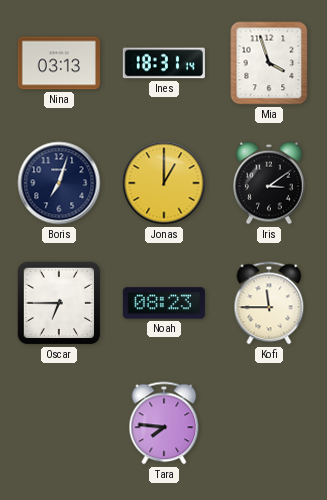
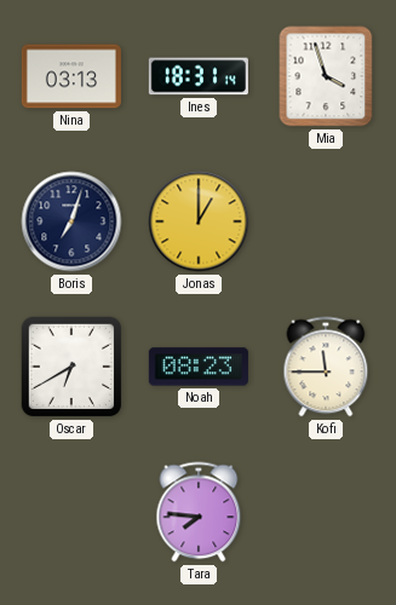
Iris: 3:09 -> none
Oscar: 6:45 -> 6:40
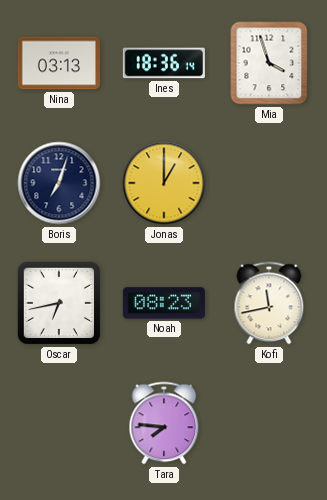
Ines: 18:31 -> 18:36
Oscar: 6:40 -> 6:43
Kofi: 11:45 -> 11:43
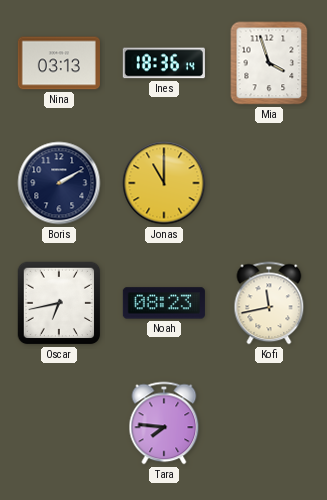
Boris: 7:03 -> 2:10
Jonas: 1:00 -> 11:00
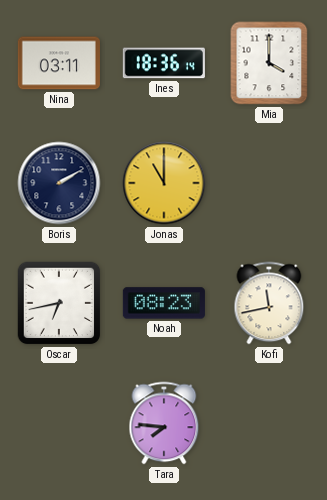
Nina: 03:13 -> 03:11
Mia: 3:57 -> 4:00
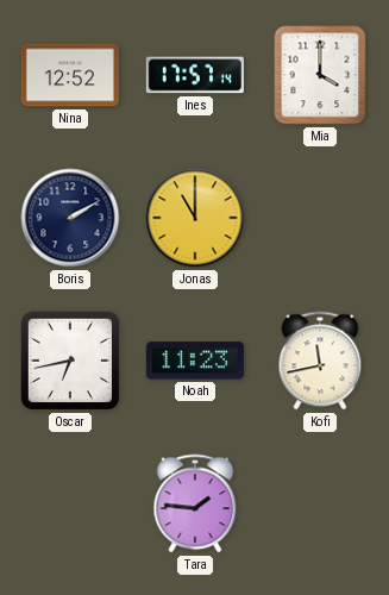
Nina: 03:11 -> 12:52
Ines: 18:36 -> 17:57
Noah: 08:23 -> 11:23
Tara: 7:46 -> 1:46
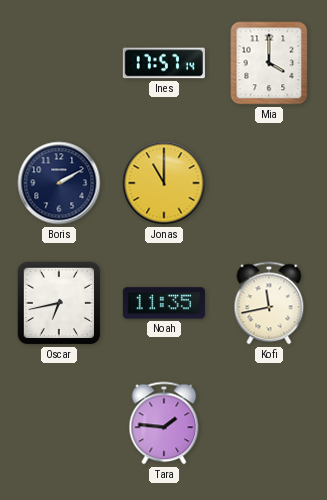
Nina: 12:52 -> none
Noah: 11:23 -> 11:35
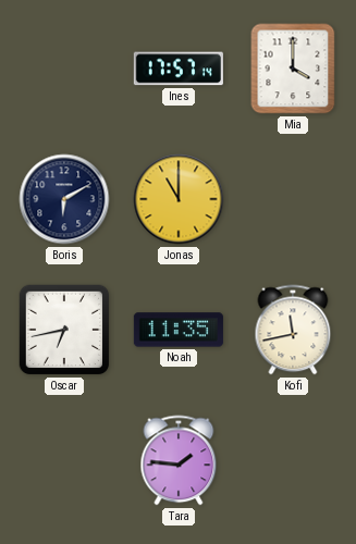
Boris: 2:10 -> 6:10
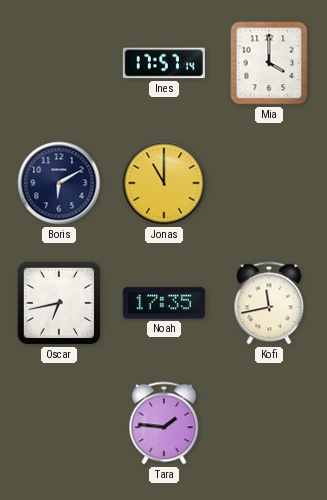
Noah: 11:35 -> 17:35
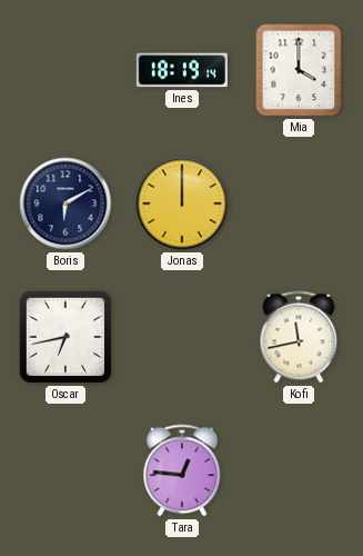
Ines: 17:57 -> 18:19
Jonas: 11:00 -> 12:00
Noah: 17:35 -> none
Tara: 1:46 -> 12:46
